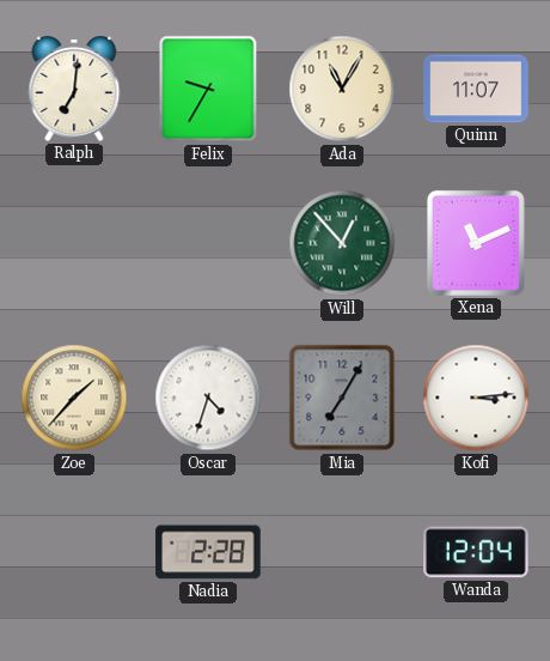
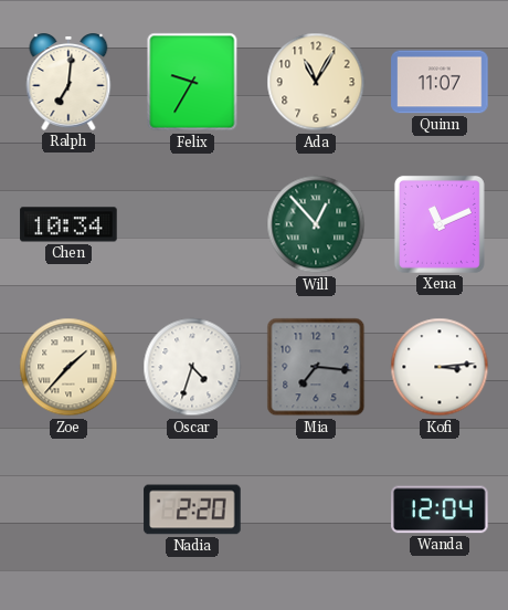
Chen: none -> 10:34
Mia: 7:05 -> 7:16
Nadia: 2:28 -> 2:20
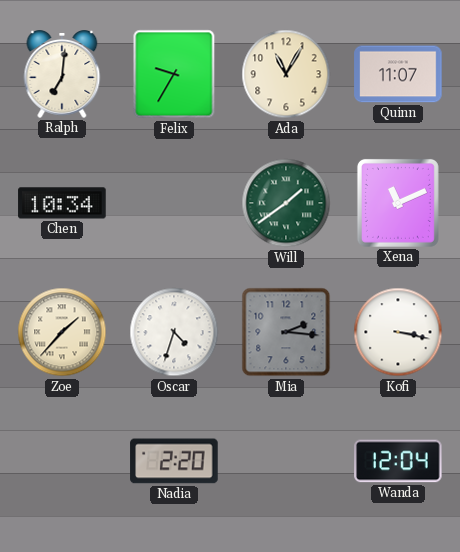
Will: 12:53 -> 1:39
Mia: 7:16 -> 2:16
Kofi: 3:14 -> 3:17
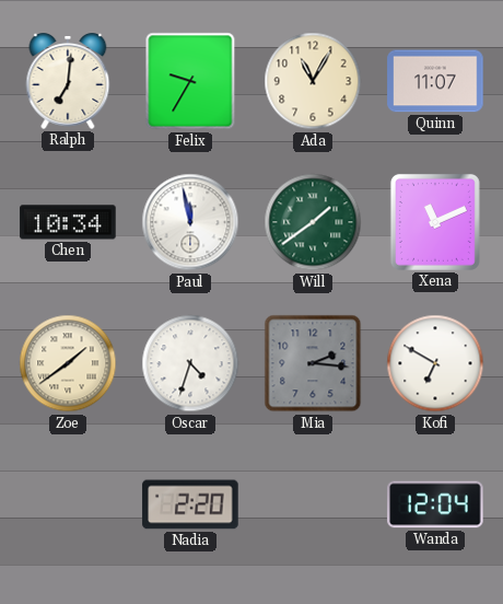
Paul: none -> 11:58
Zoe: 1:37 -> 1:39
Kofi: 3:17 -> 6:50
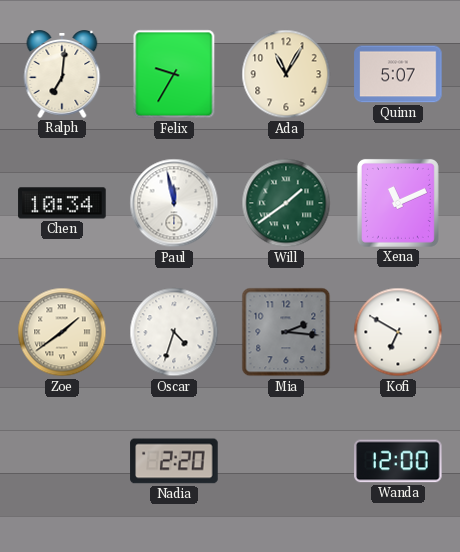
Quinn: 11:07 -> 5:07
Wanda: 12:04 -> 12:00
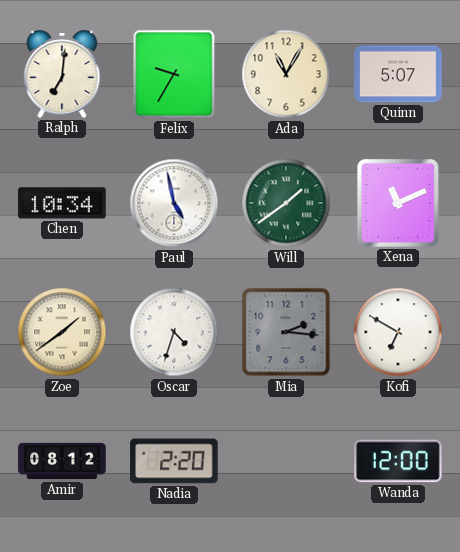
Paul: 11:58 -> 4:58
Amir: none -> 08:12
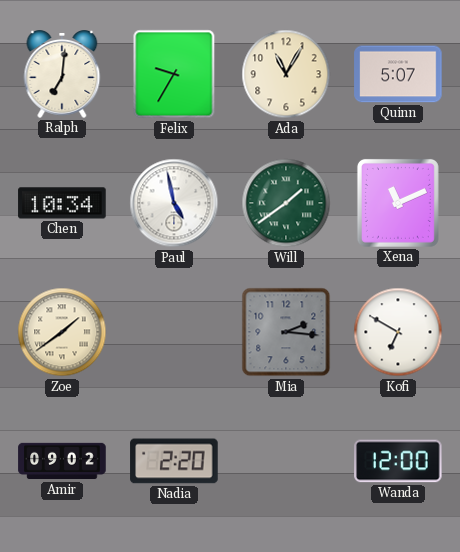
Oscar: 4:33 -> none
Amir: 08:12 -> 09:02
